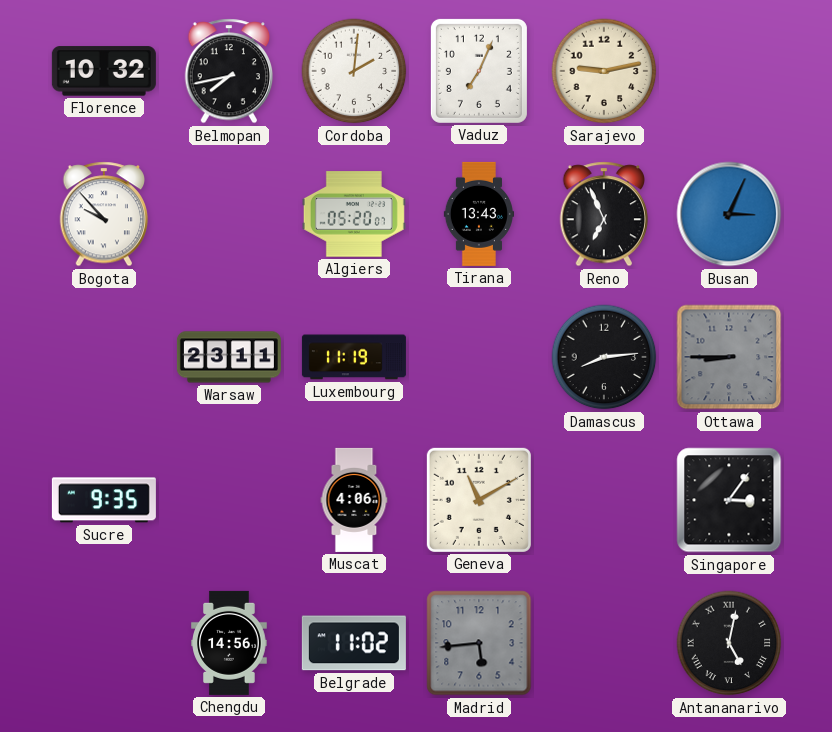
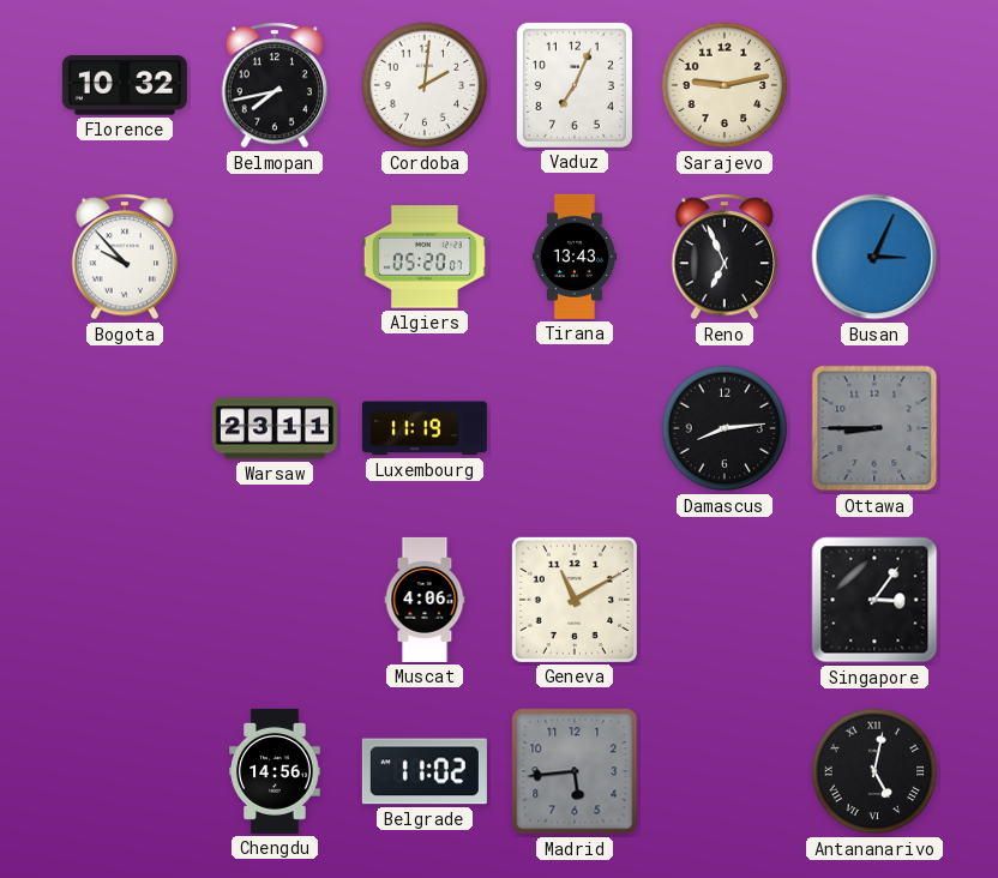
Sucre: 9:35 -> none
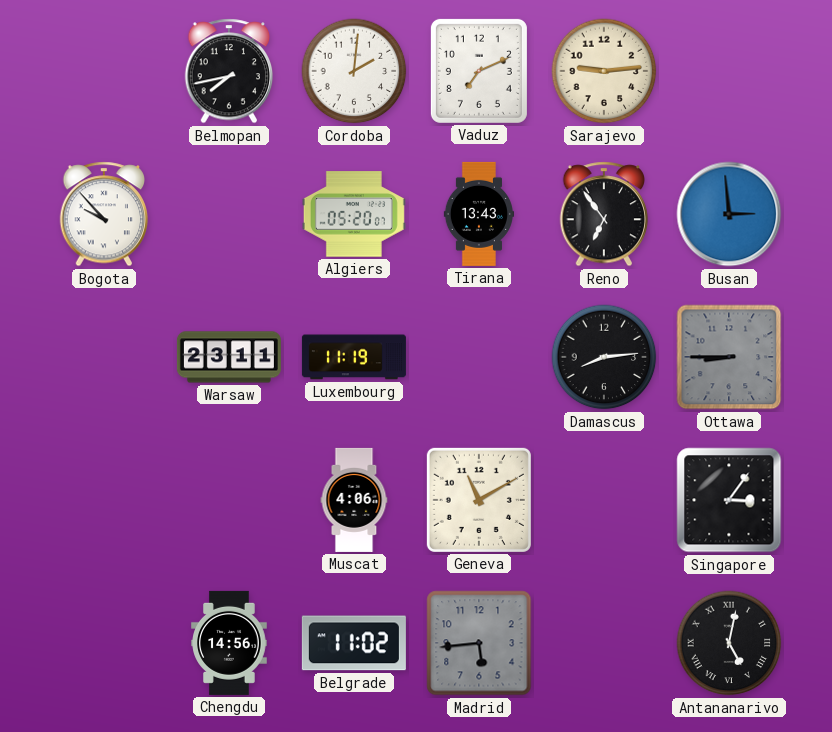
Florence: 10:32 -> none
Vaduz: 7:04 -> 7:11
Sarajevo: 9:13 -> 9:14
Reno: 6:56 -> 6:54
Busan: 3:04 -> 2:59
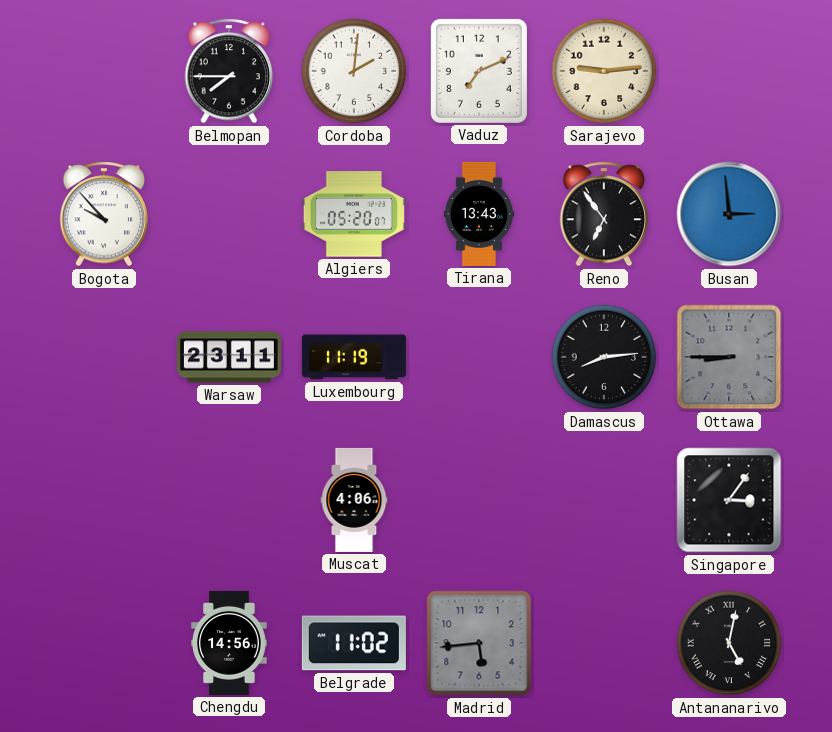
Belmopan: 7:43 -> 7:45
Geneva: 11:10 -> none
